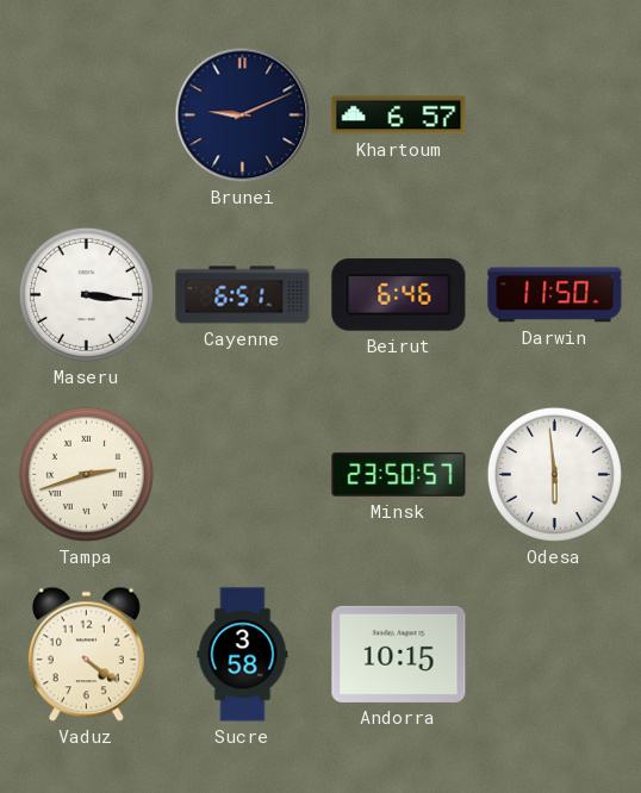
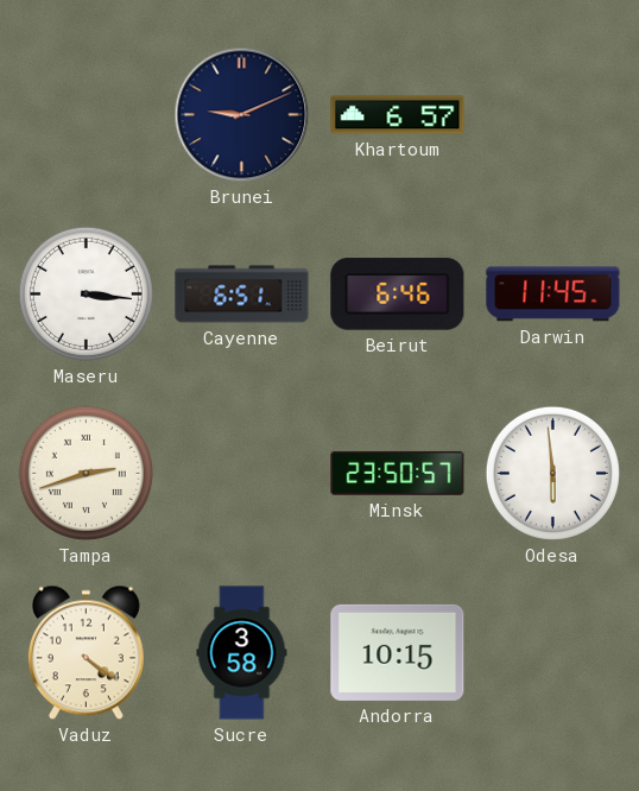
Darwin: 11:50 -> 11:45
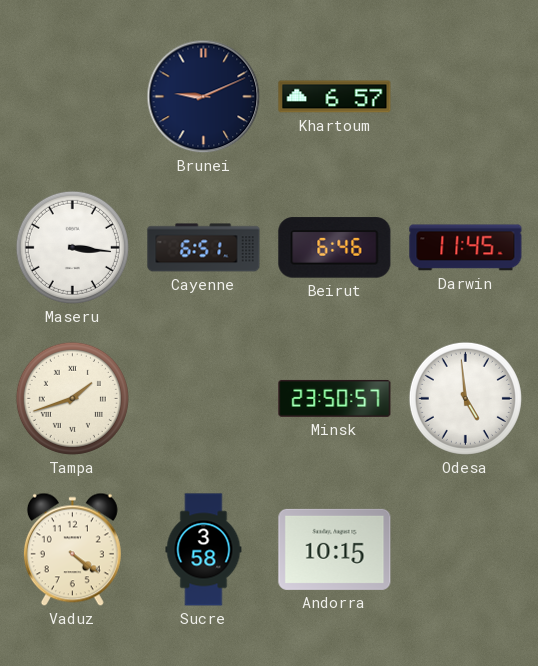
Tampa: 2:42 -> 1:42
Odesa: 5:59 -> 4:59
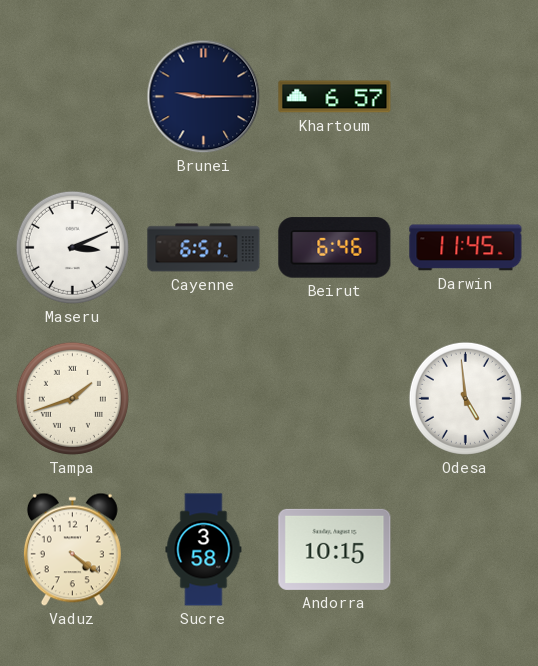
Brunei: 9:11 -> 9:15
Maseru: 3:16 -> 3:11
Minsk: 23:50 -> none
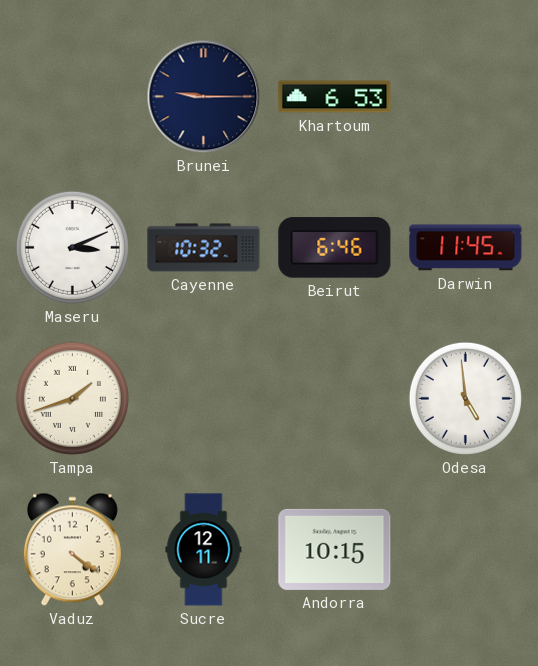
Khartoum: 6:57 -> 6:53
Cayenne: 6:51 -> 10:32
Sucre: 3:58 -> 12:11
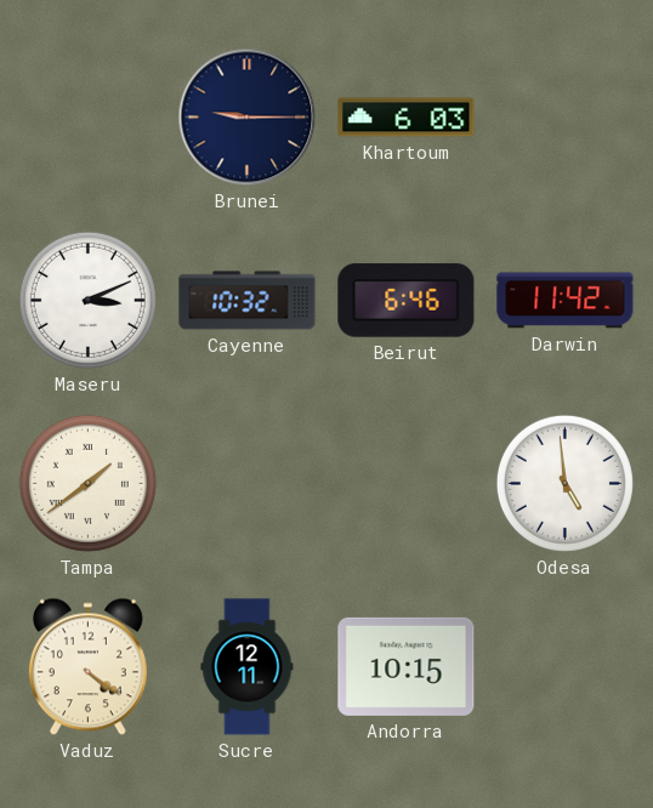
Khartoum: 6:53 -> 6:03
Darwin: 11:45 -> 11:42
Tampa: 1:42 -> 1:39
